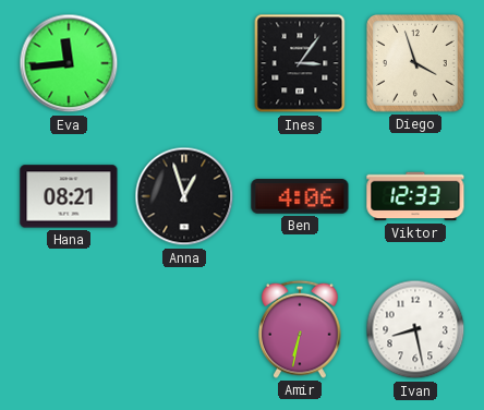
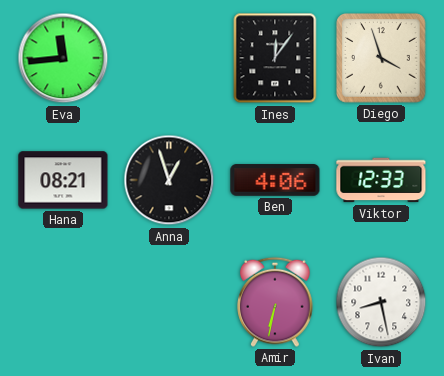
Ines: 3:06 -> 12:06
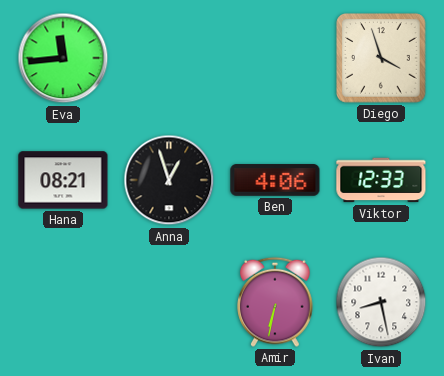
Ines: 12:06 -> none
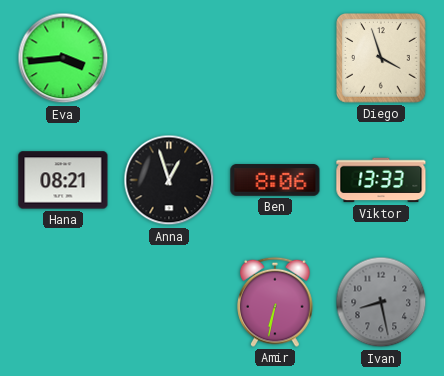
Eva: 11:44 -> 3:44
Ben: 4:06 -> 8:06
Viktor: 12:33 -> 13:33
Ivan dial: white -> grey
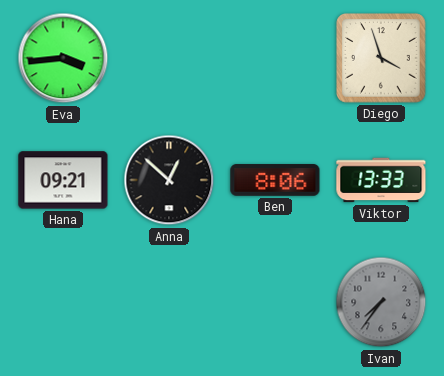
Hana: 08:21 -> 09:21
Anna: 12:57 -> 12:52
Amir: 6:32 -> none
Ivan: 8:28 -> 7:36
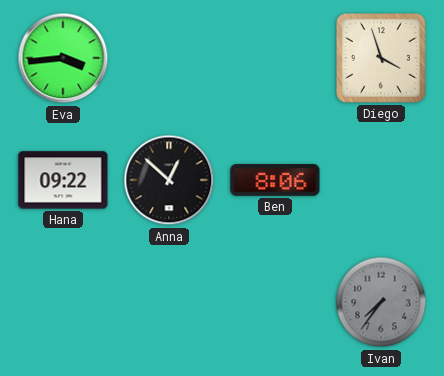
Hana: 09:21 -> 09:22
Viktor: 13:33 -> none
